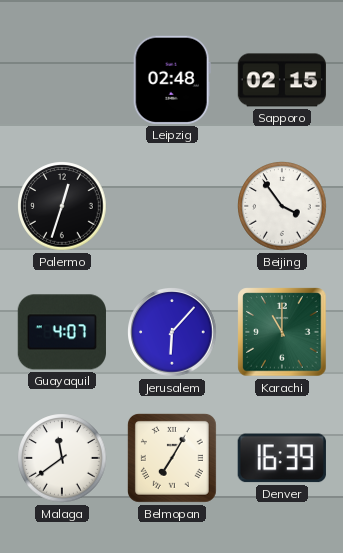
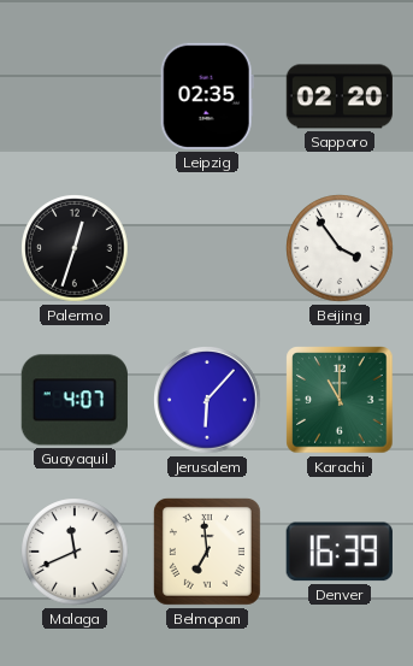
Leipzig: 02:48 -> 02:35
Sapporo: 02:15 -> 02:20
Malaga: 11:39 -> 11:41
Belmopan: 7:05 -> 6:59
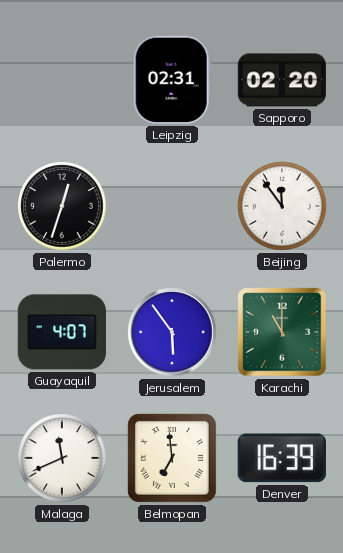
Leipzig: 02:35 -> 02:31
Beijing: 3:54 -> 11:54
Jerusalem: 6:07 -> 5:54
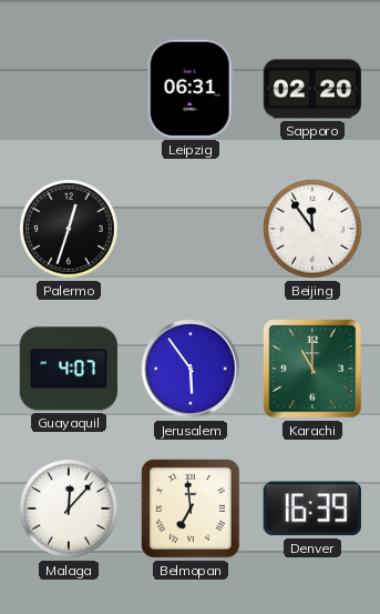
Leipzig: 02:31 -> 06:31
Malaga: 11:41 -> 12:07
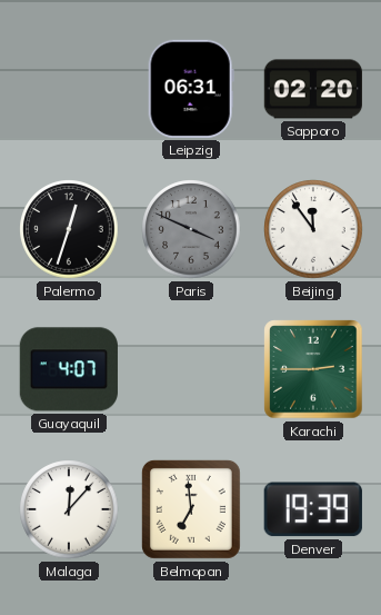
Paris: none -> 3:49
Jerusalem: 5:54 -> none
Karachi: 11:00 -> 2:45
Denver: 16:39 -> 19:39
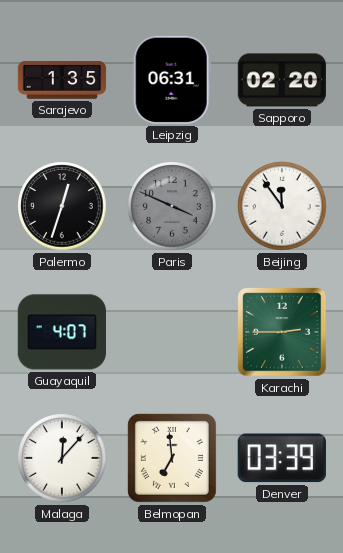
Sarajevo: none -> 1:35
Denver: 19:39 -> 03:39
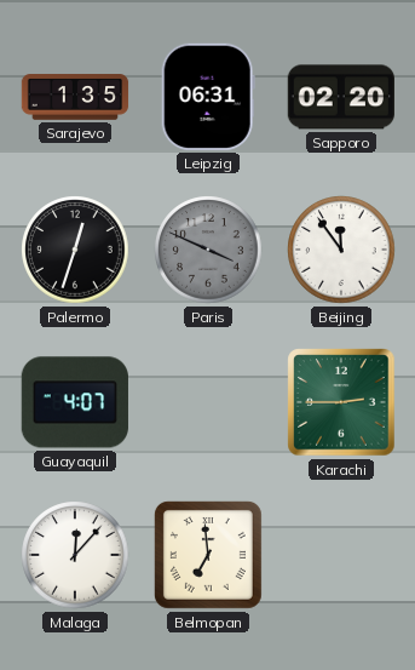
Denver: 03:39 -> none
